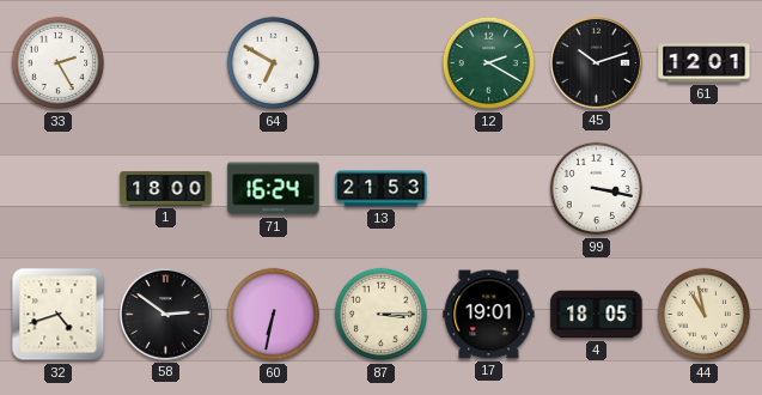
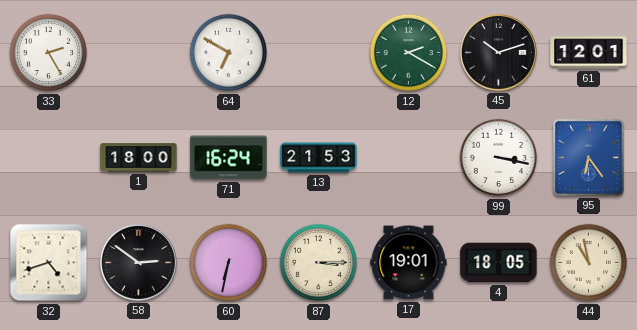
95: none -> 6:24
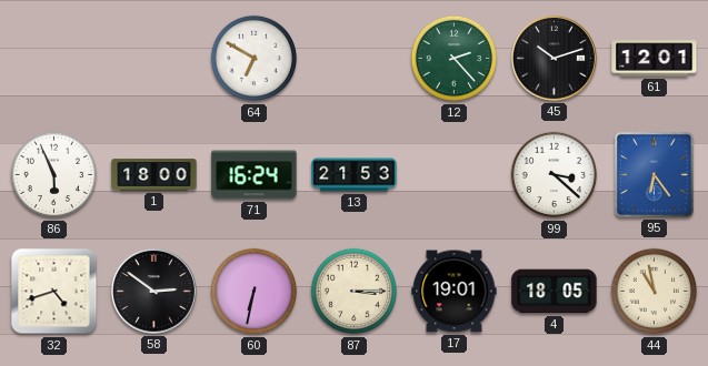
33: 2:25 -> none
12: 2:20 -> 2:23
86: none -> 5:56
99: 3:17 -> 3:22
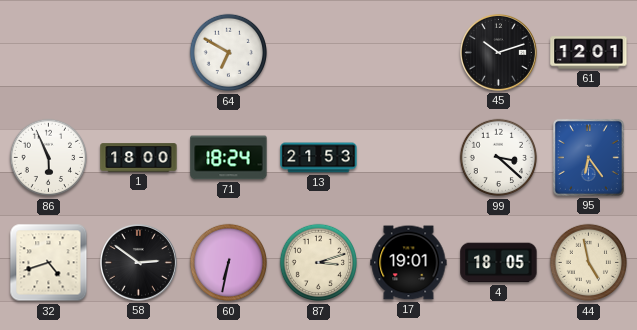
12: 2:23 -> none
71: 16:24 -> 18:24
87: 3:15 -> 3:12
44: 10:58 -> 4:58
